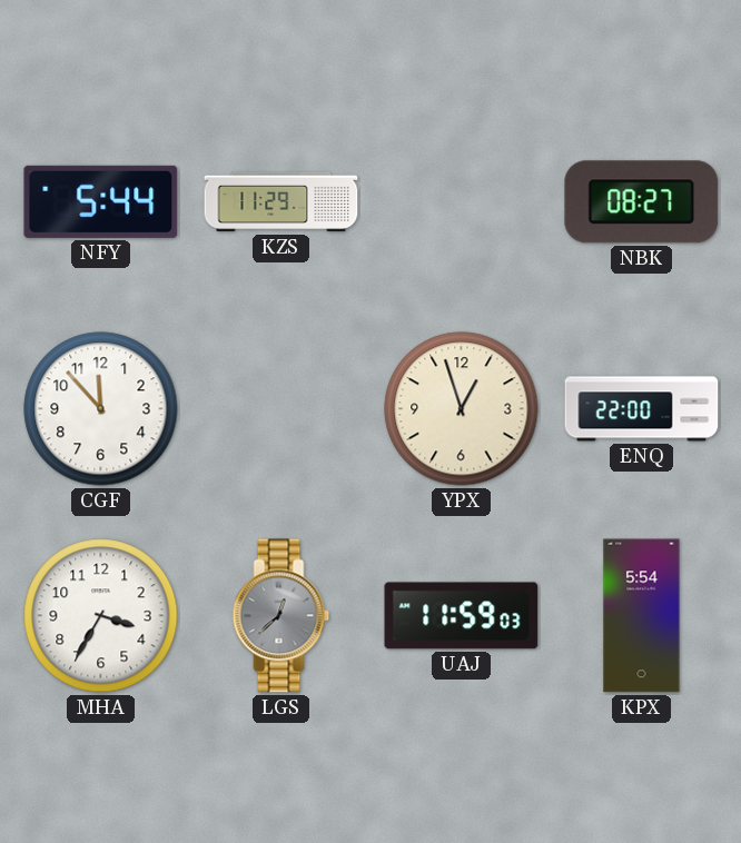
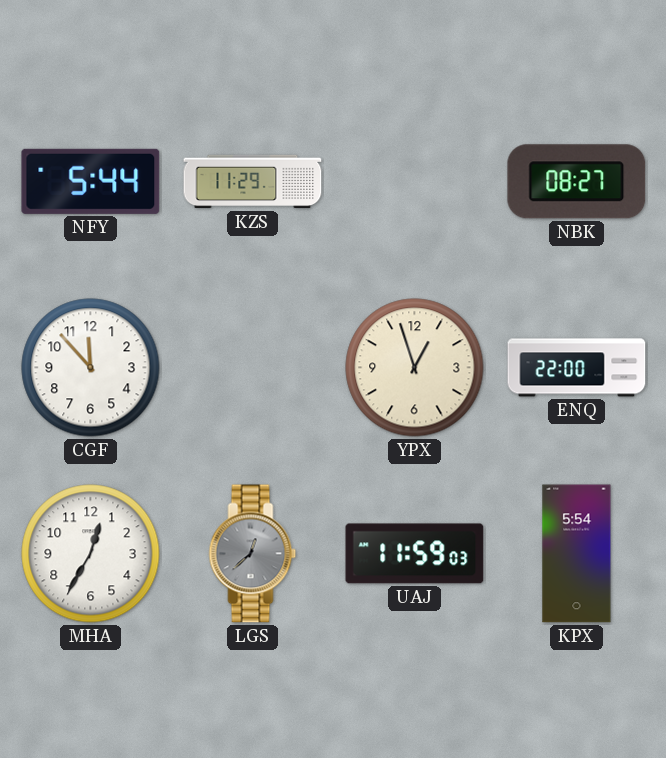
MHA: 3:35 -> 12:35
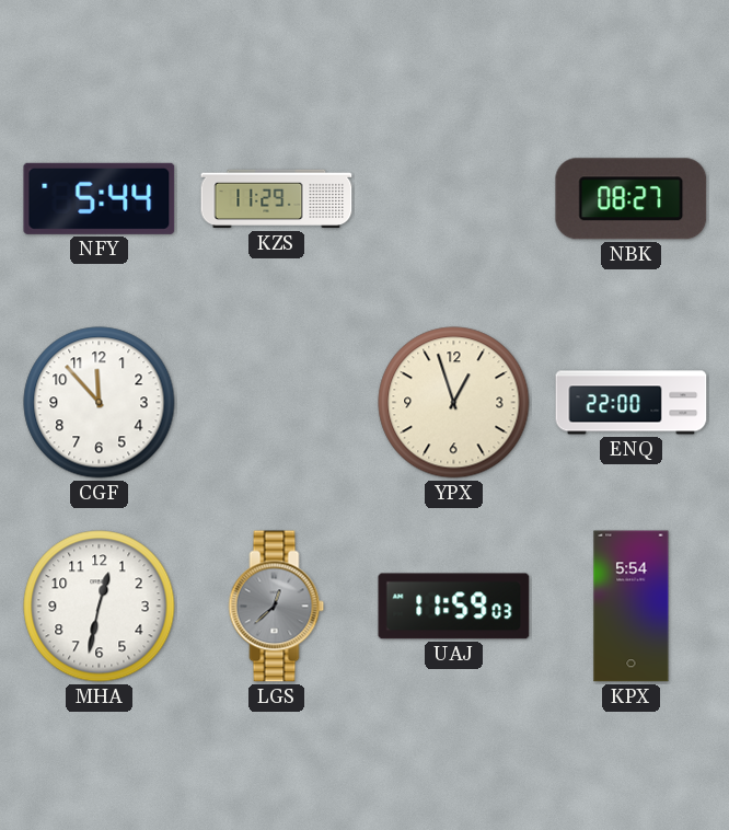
MHA: 12:35 -> 12:32
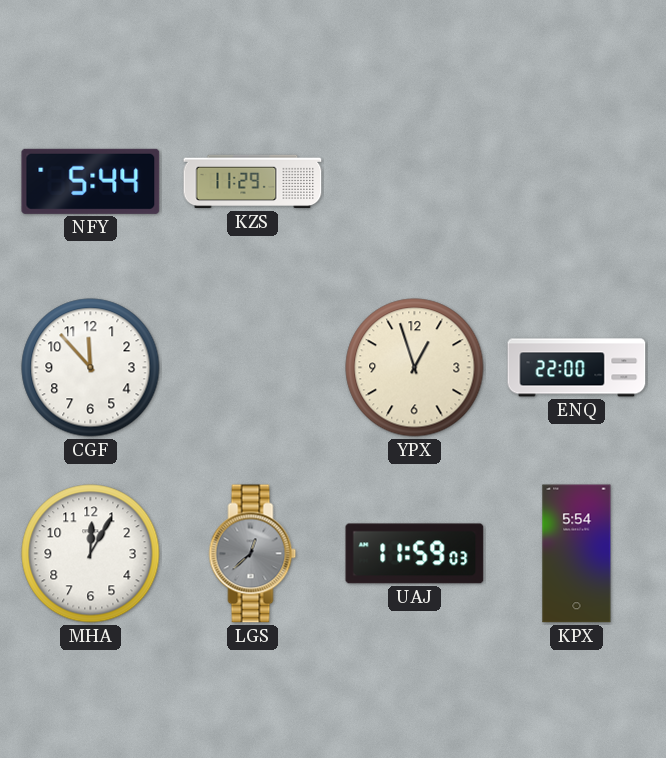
NBK: 08:27 -> none
MHA: 12:32 -> 12:05
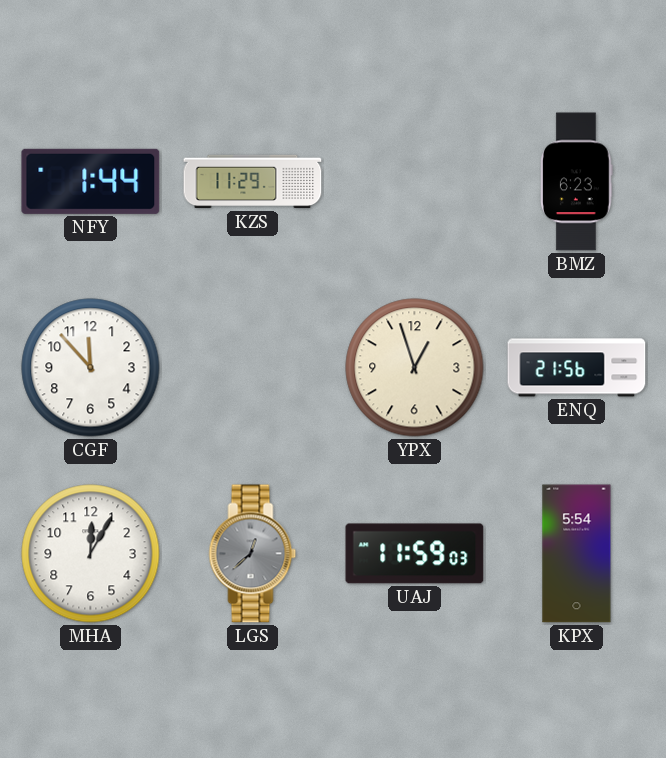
NFY: 5:44 -> 1:44
BMZ: none -> 6:23
ENQ: 22:00 -> 21:56
